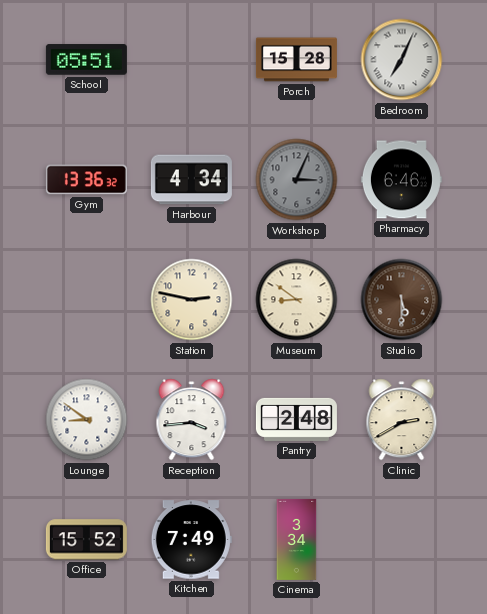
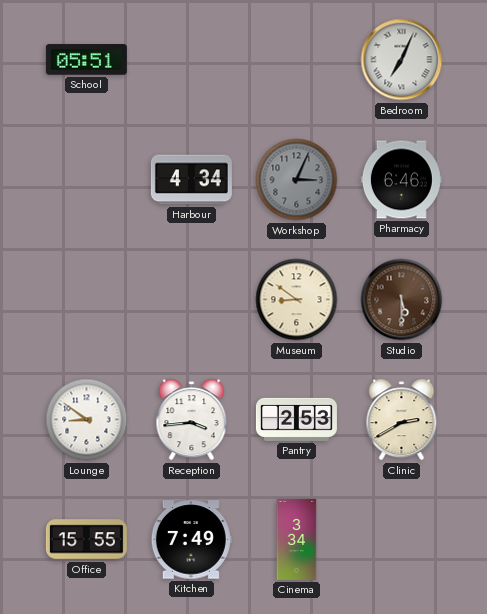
Porch: 15:28 -> none
Gym: 13:36 -> none
Station: 2:47 -> none
Pantry: 2:48 -> 2:53
Office: 15:52 -> 15:55
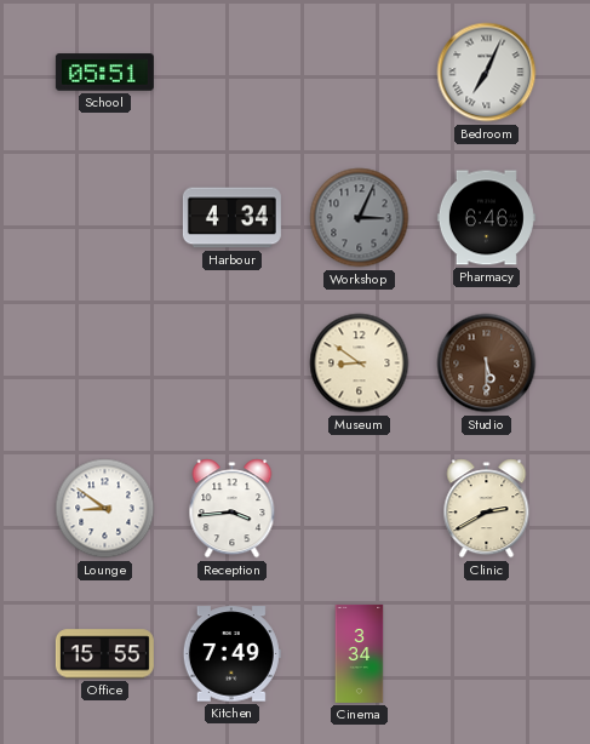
Pantry: 2:53 -> none
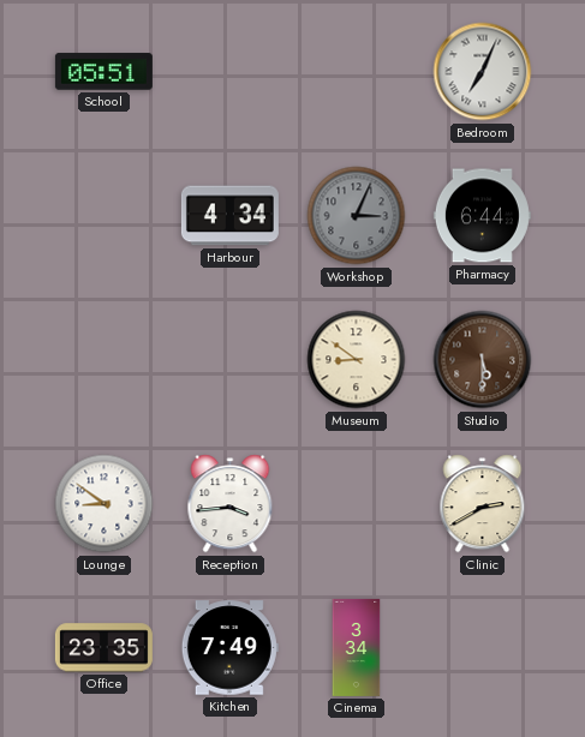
Pharmacy: 6:46 -> 6:44
Office: 15:55 -> 23:35
